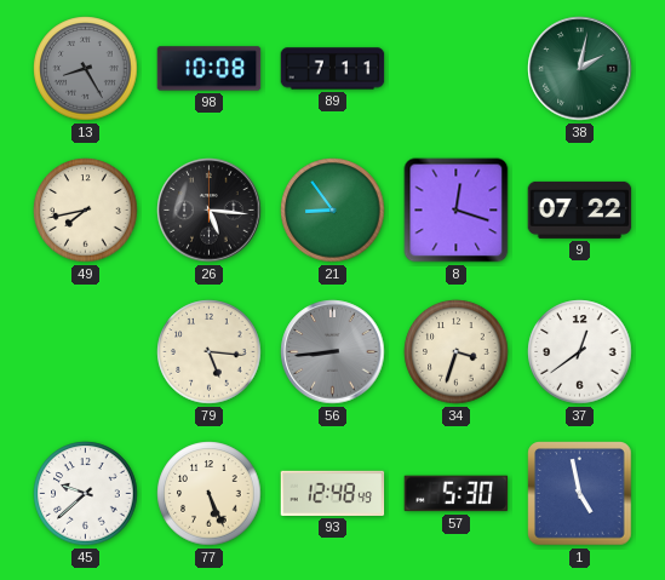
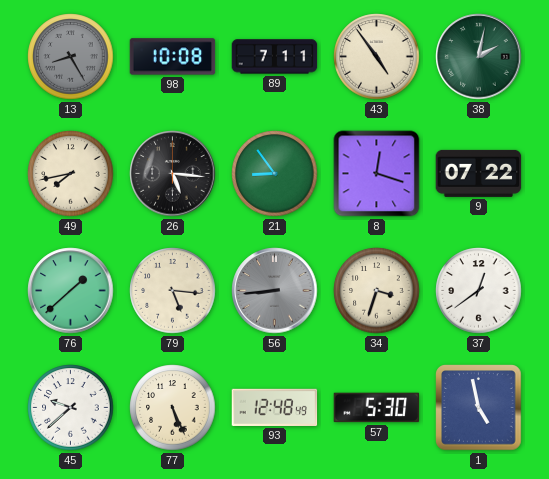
43: none -> 4:54
76: none -> 1:38
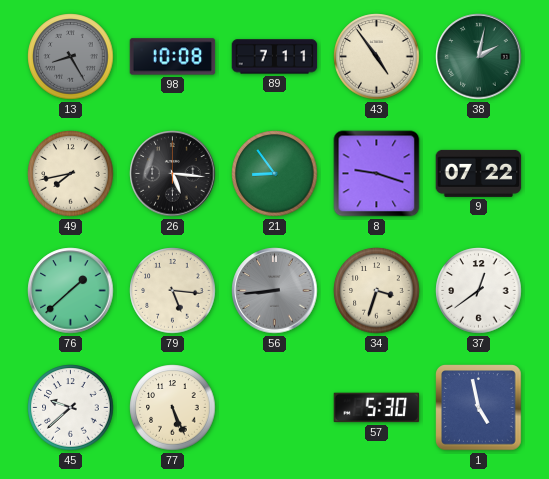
8: 12:18 -> 9:18
93: 12:48 -> none
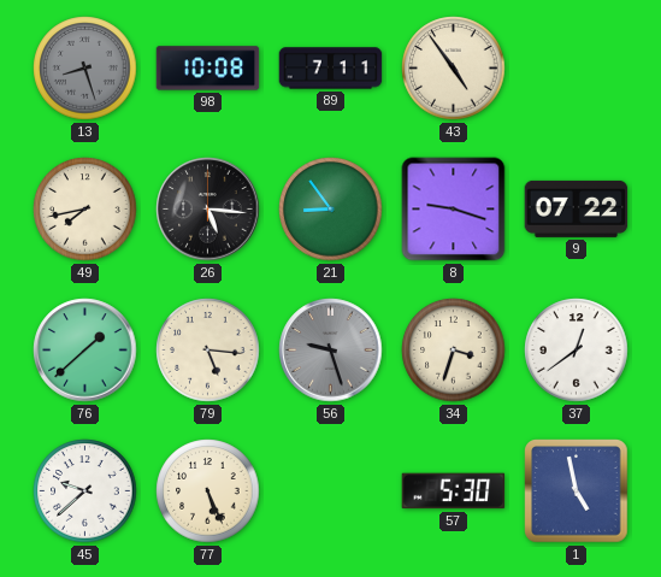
13: 8:25 -> 8:27
38: 2:02 -> none
56: 8:44 -> 9:27
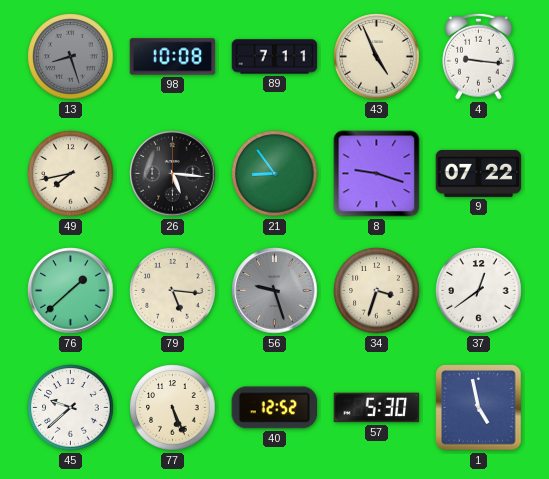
43: 4:54 -> 4:56
4: none -> 9:16
40: none -> 12:52
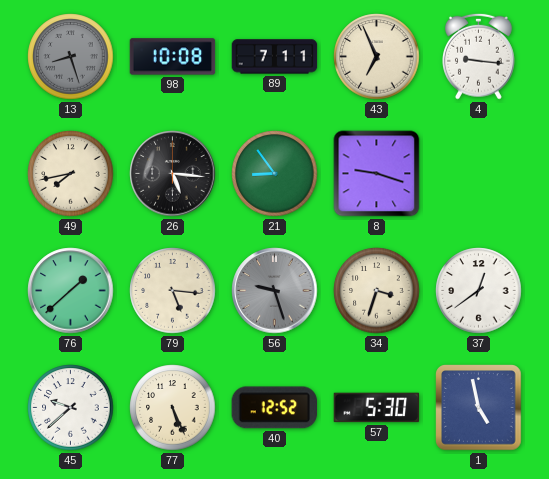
43: 4:56 -> 6:56
9: 07:22 -> none
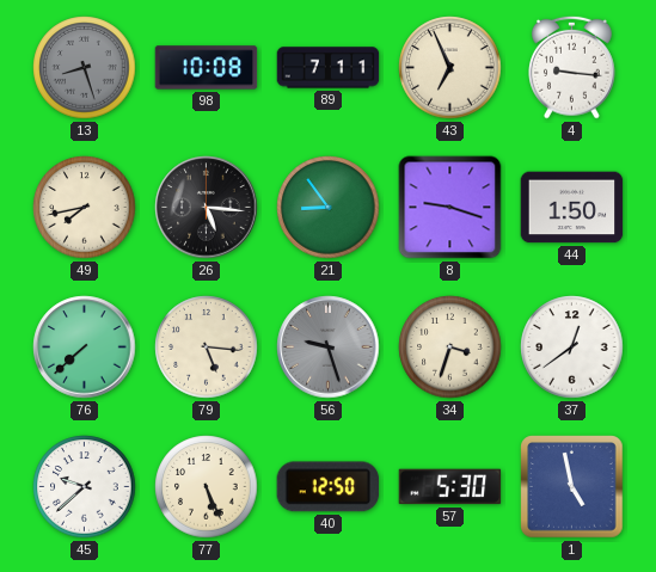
44: none -> 1:50
76: 1:38 -> 7:38
40: 12:52 -> 12:50
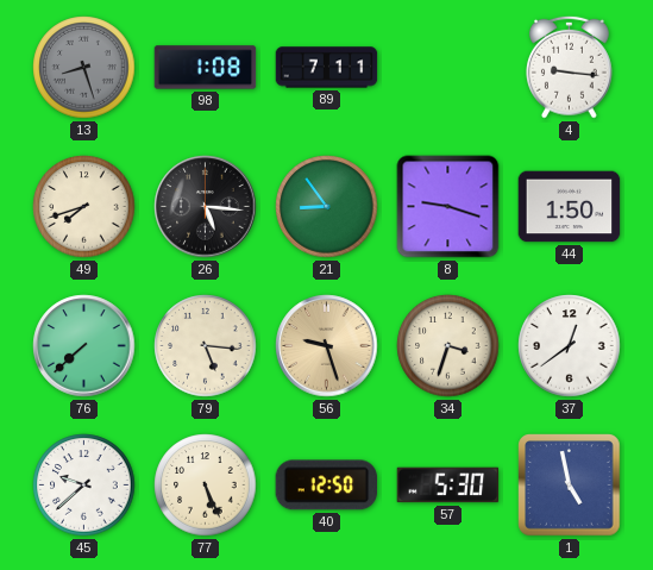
98: 10:08 -> 1:08
43: 6:56 -> none
49: 7:43 -> 7:42
56 dial: grey -> champagne
